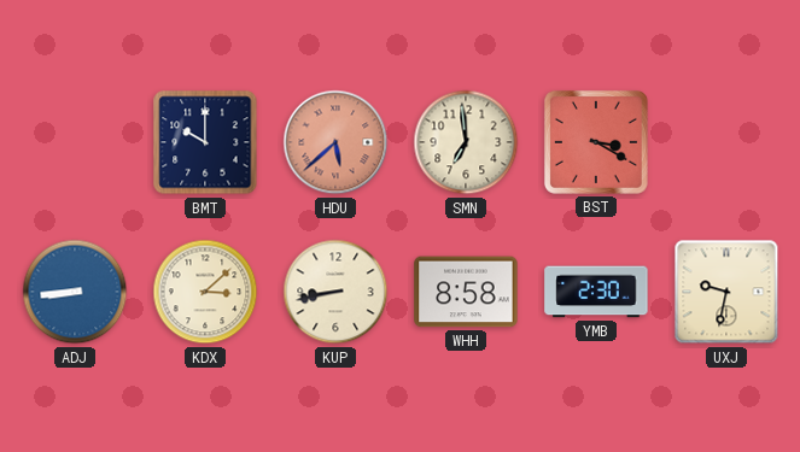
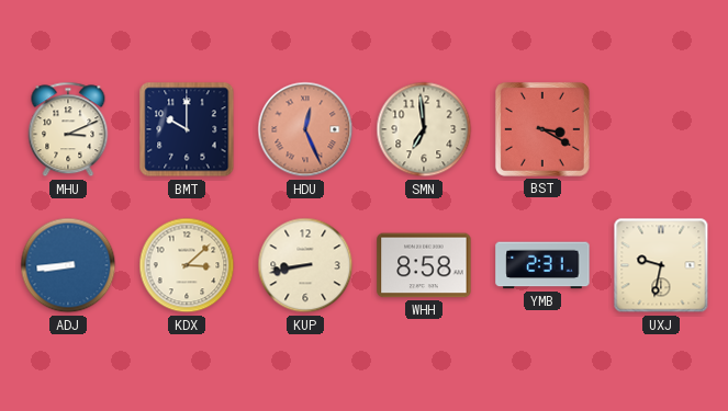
MHU: none -> 3:11
HDU: 5:38 -> 12:26
YMB: 2:30 -> 2:31
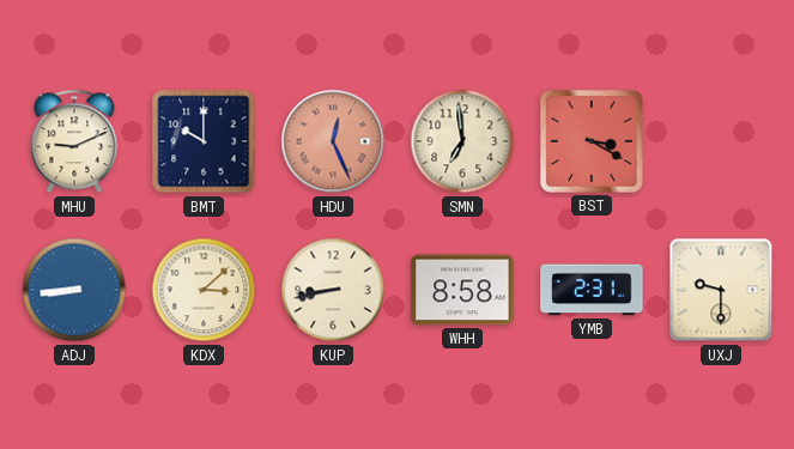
MHU: 3:11 -> 9:11
UXJ: 9:32 -> 9:30
